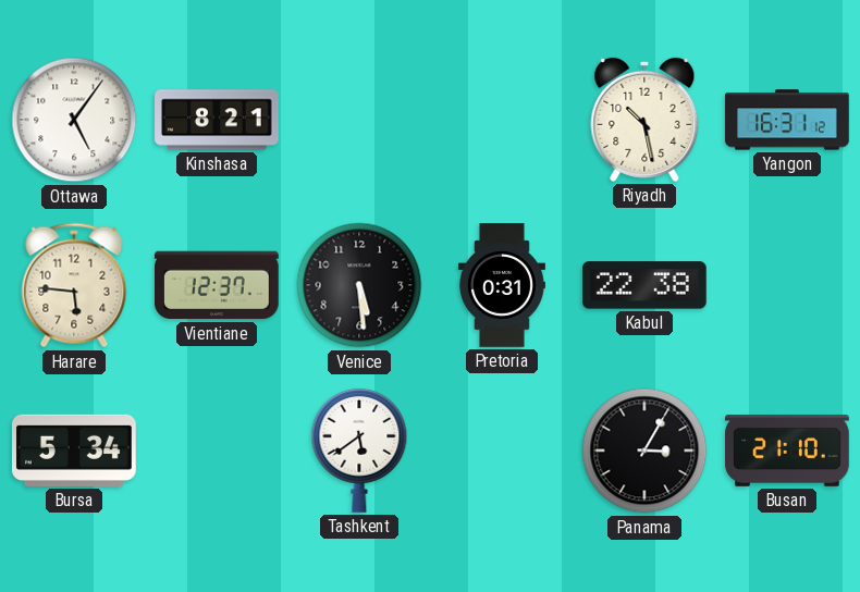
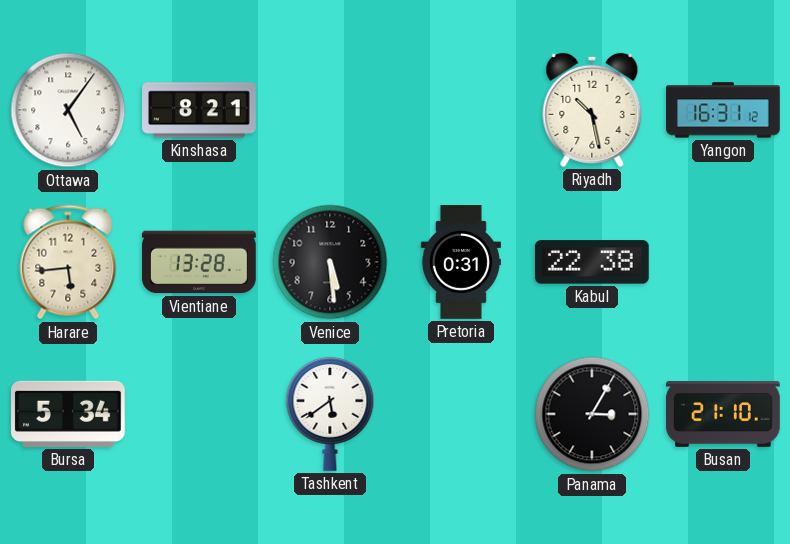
Harare: 5:46 -> 5:44
Vientiane: 12:37 -> 13:28
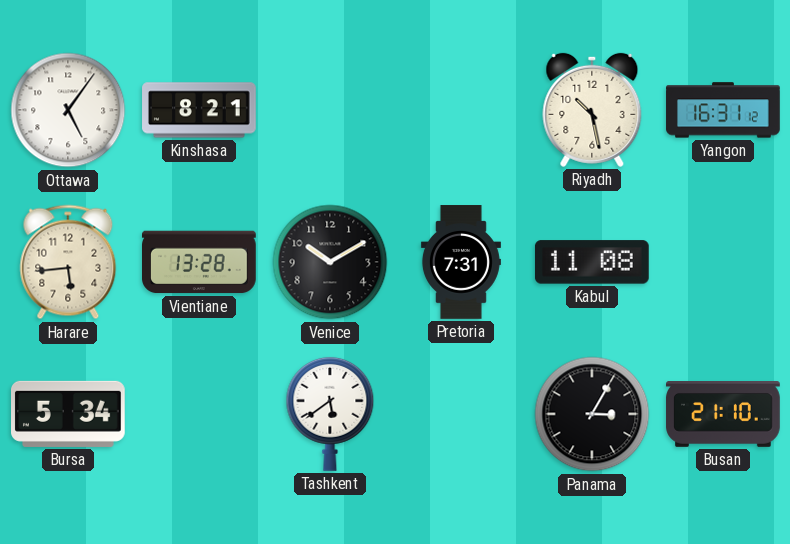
Venice: 5:29 -> 10:10
Pretoria: 0:31 -> 7:31
Kabul: 22:38 -> 11:08
